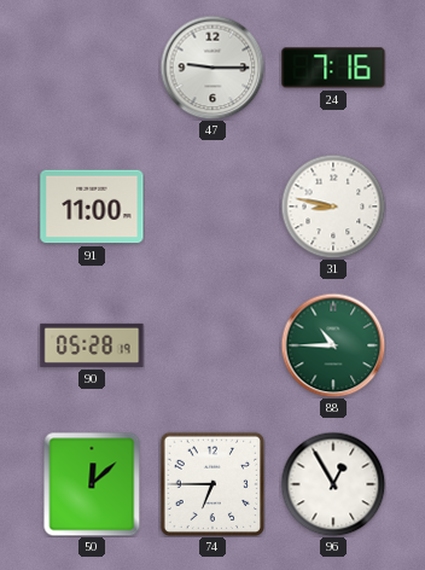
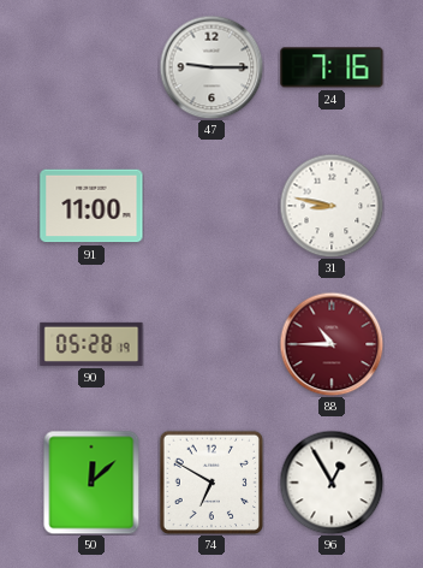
88 dial: green -> burgundy
74: 6:45 -> 6:50
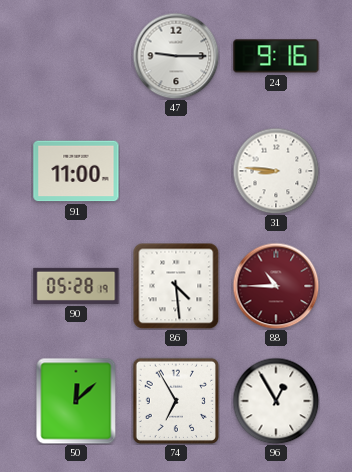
24: 7:16 -> 9:16
31: 8:47 -> 8:46
86: none -> 4:29
74: 6:50 -> 6:55
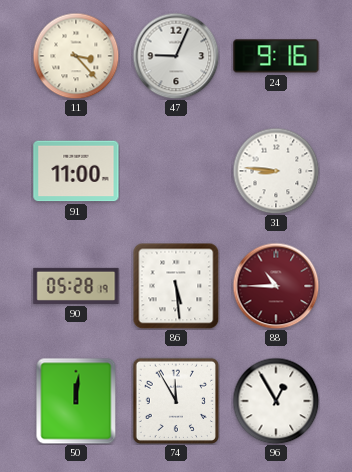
11: none -> 3:23
47: 9:15 -> 9:04
86: 4:29 -> 5:29
50: 12:08 -> 12:01
74: 6:55 -> 11:55
